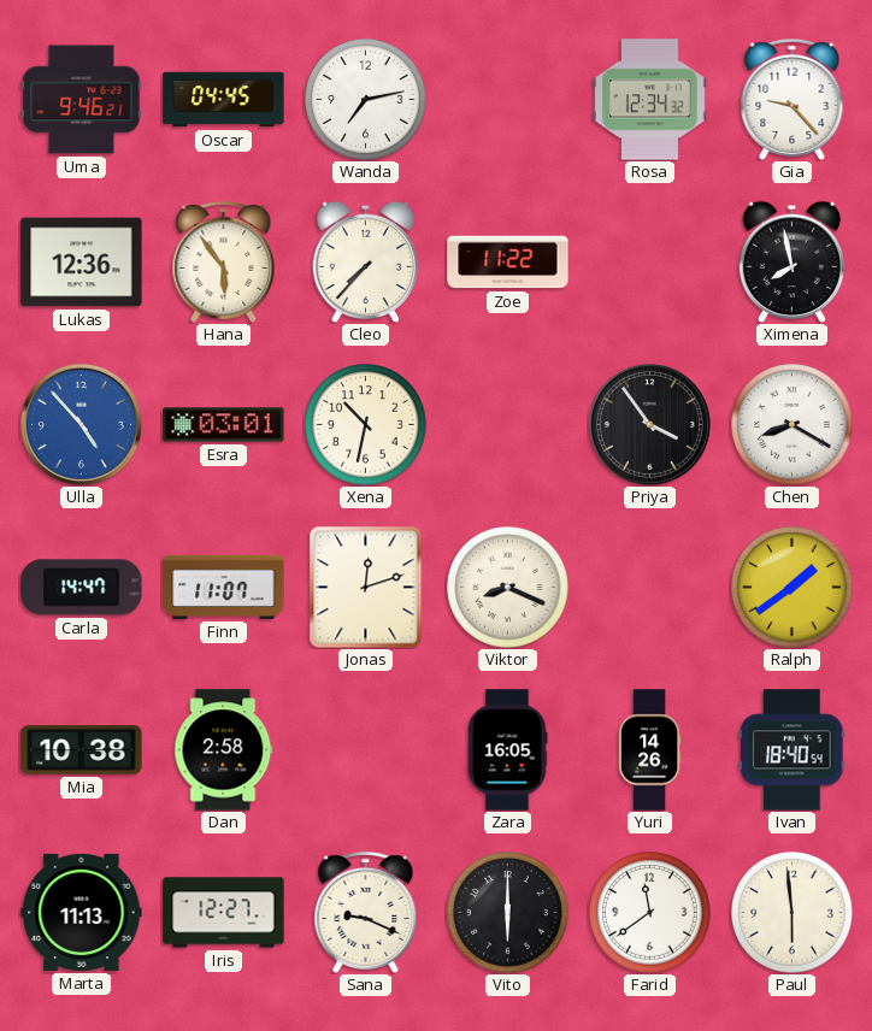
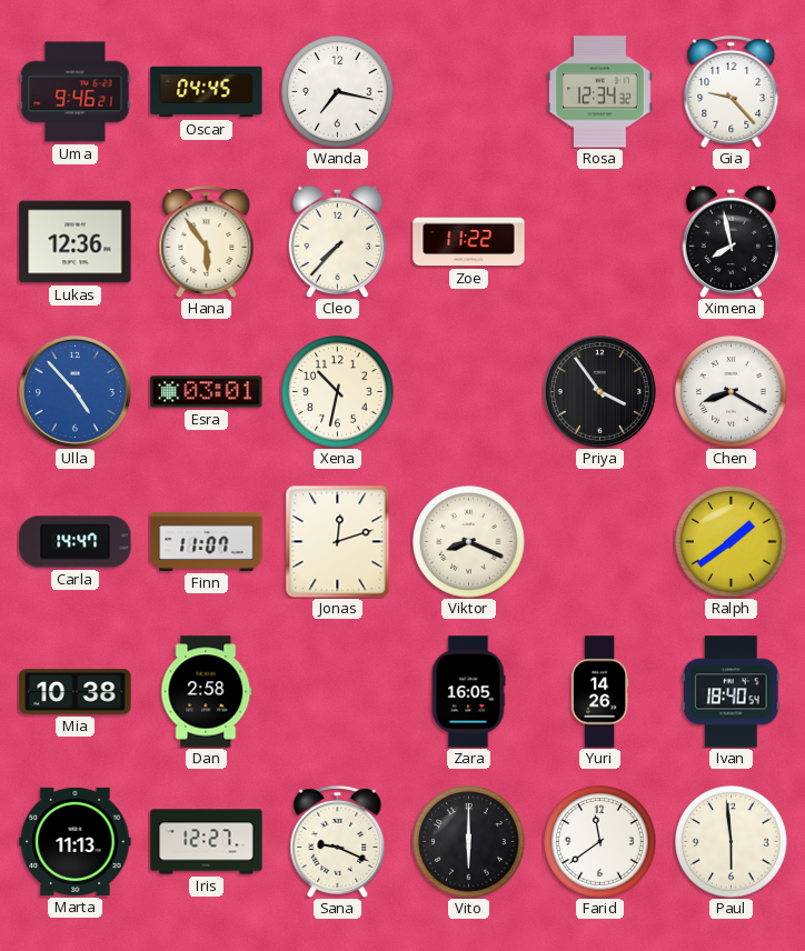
Wanda: 7:13 -> 7:17
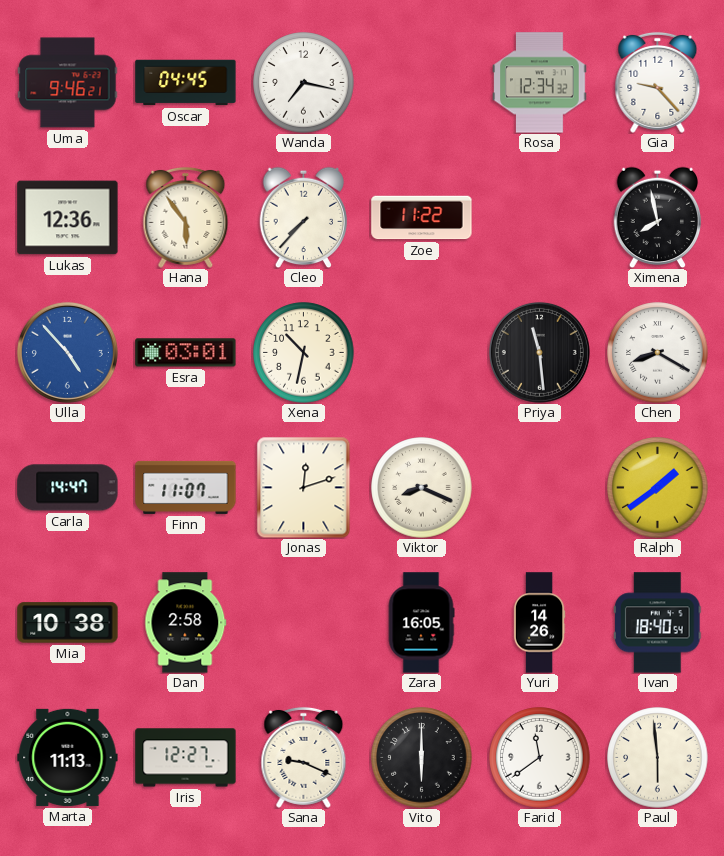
Priya: 3:54 -> 11:29
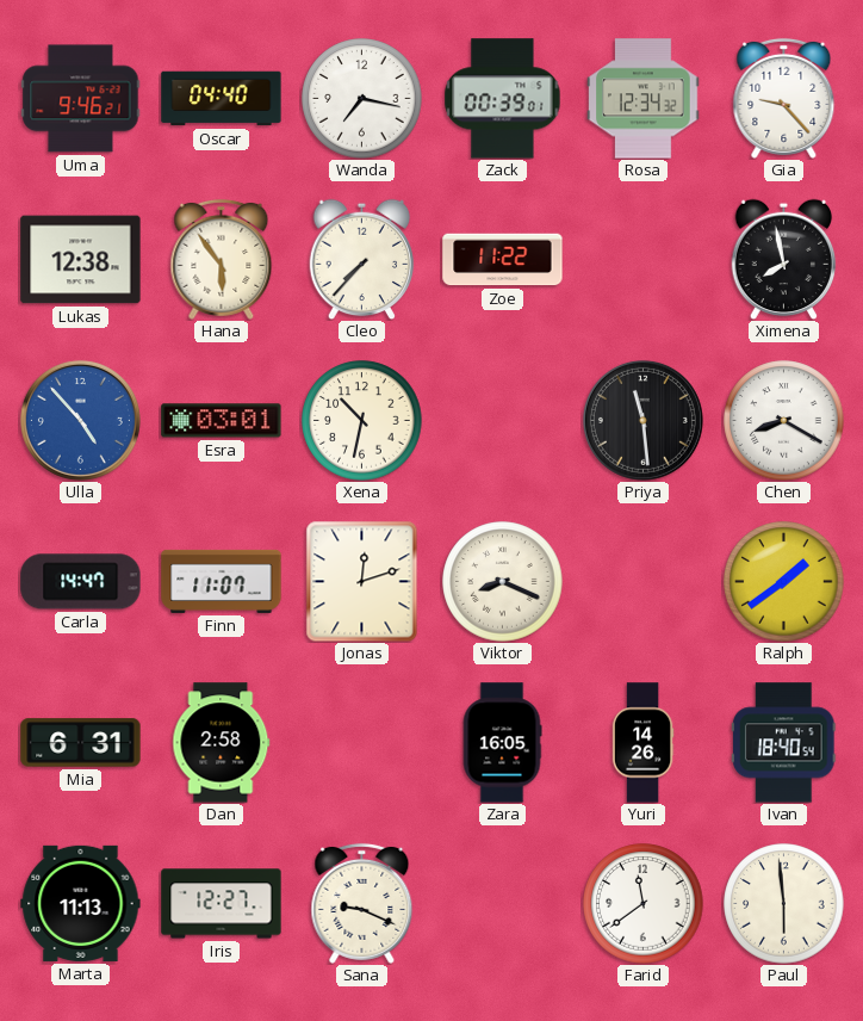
Oscar: 04:45 -> 04:40
Zack: none -> 00:39
Lukas: 12:36 -> 12:38
Mia: 10:38 -> 6:31
Vito: 6:00 -> none
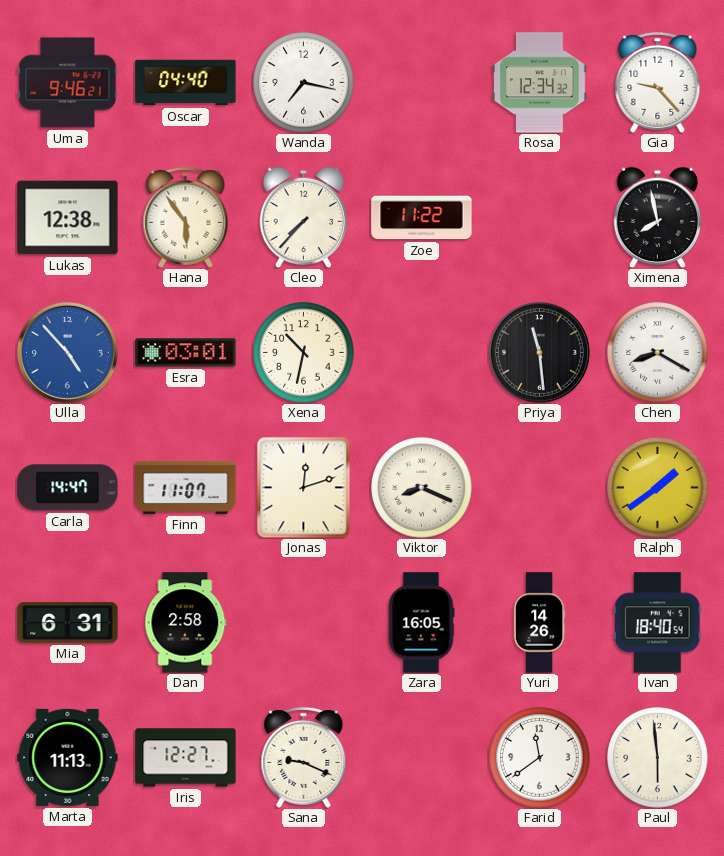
Zack: 00:39 -> none
